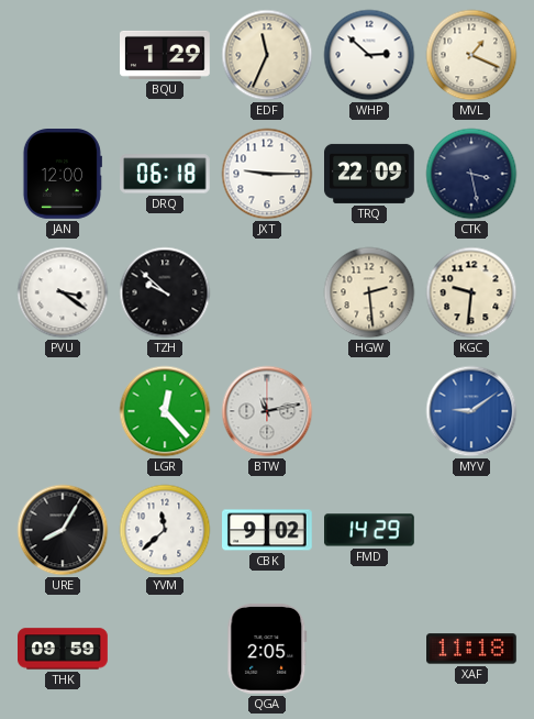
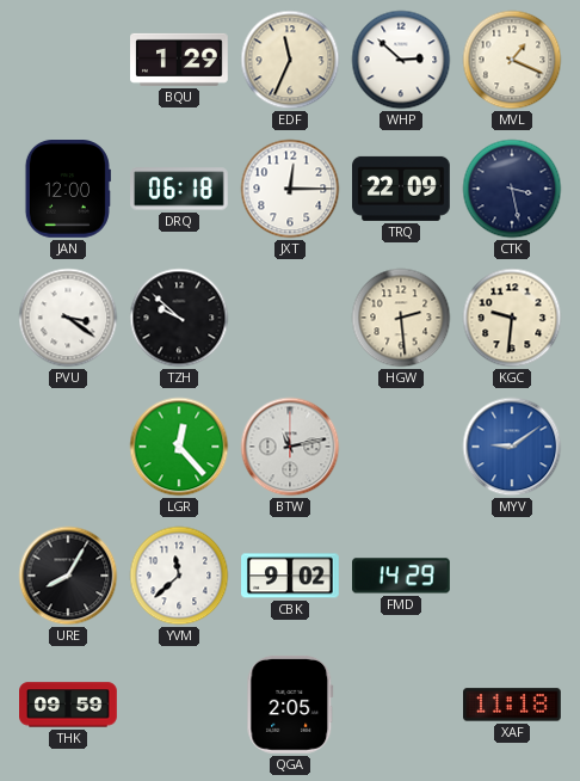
JXT: 9:15 -> 12:15
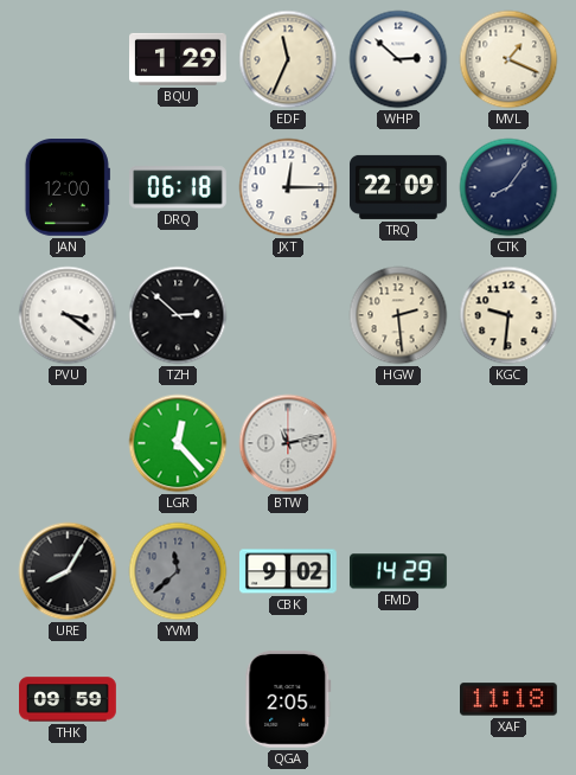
CTK: 3:28 -> 8:06
TZH: 9:52 -> 2:52
MYV: 9:09 -> none
YVM dial: white -> grey
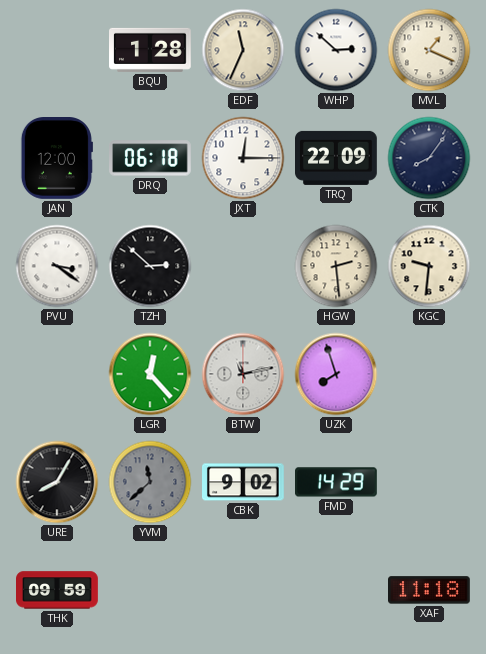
BQU: 1:29 -> 1:28
UZK: none -> 7:57
QGA: 2:05 -> none
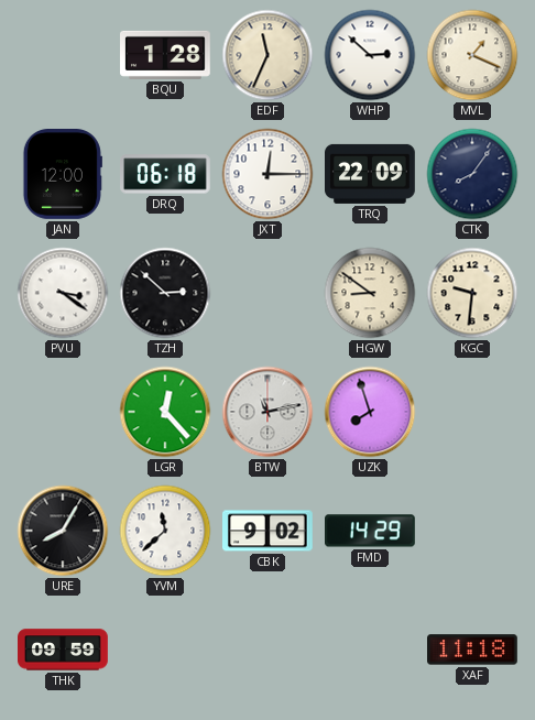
HGW: 2:29 -> 8:51
YVM dial: grey -> white
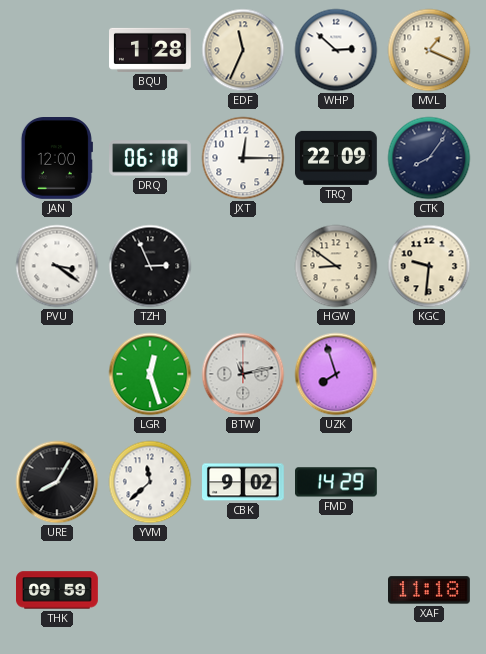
TZH: 2:52 -> 2:56
LGR: 12:23 -> 12:27
